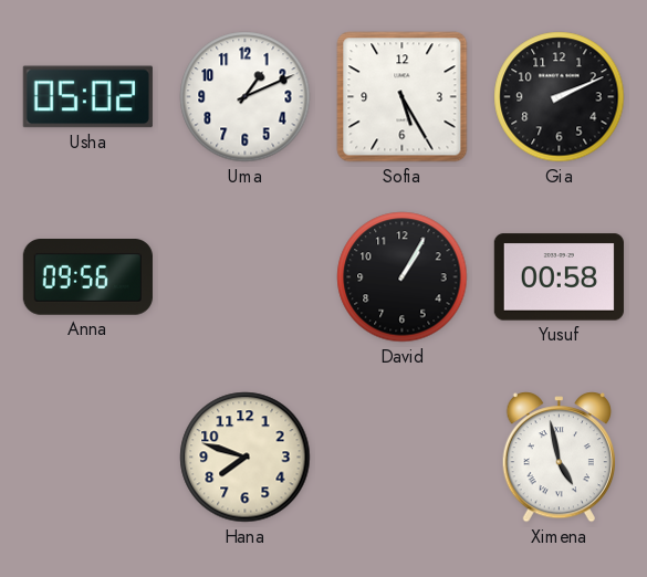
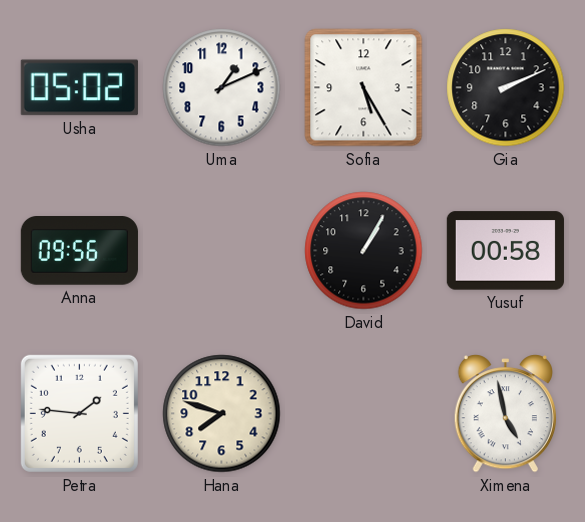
Petra: none -> 1:46
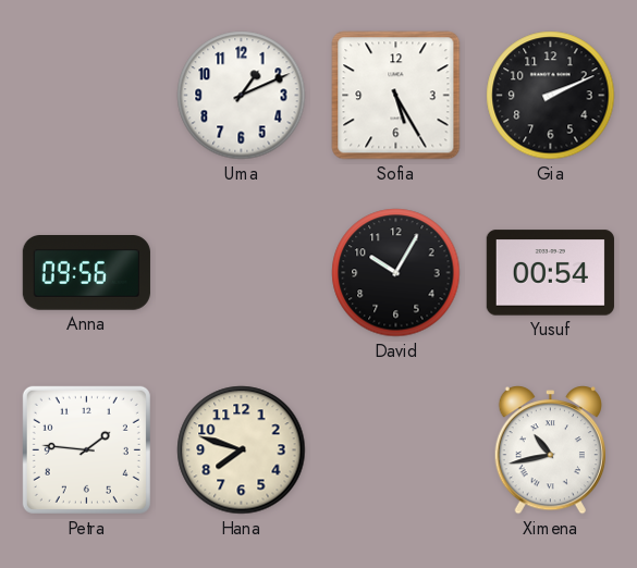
Usha: 05:02 -> none
David: 1:05 -> 10:05
Yusuf: 00:58 -> 00:54
Ximena: 4:58 -> 10:43
